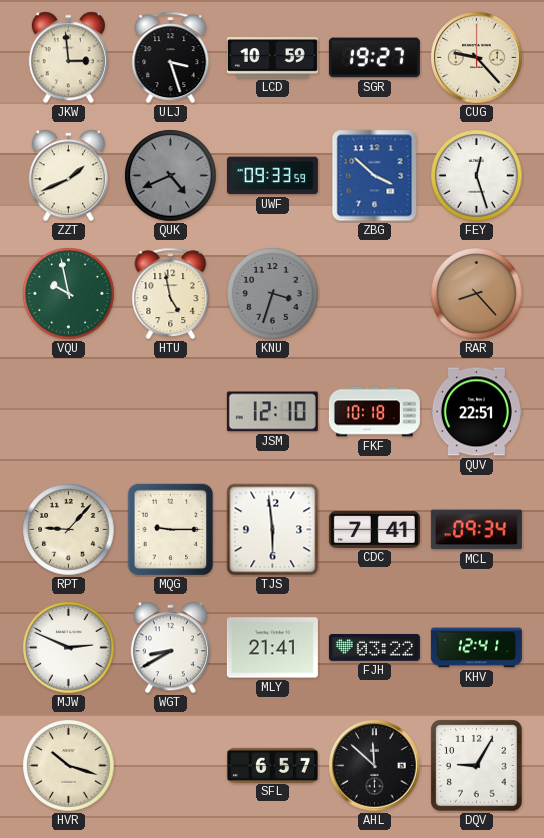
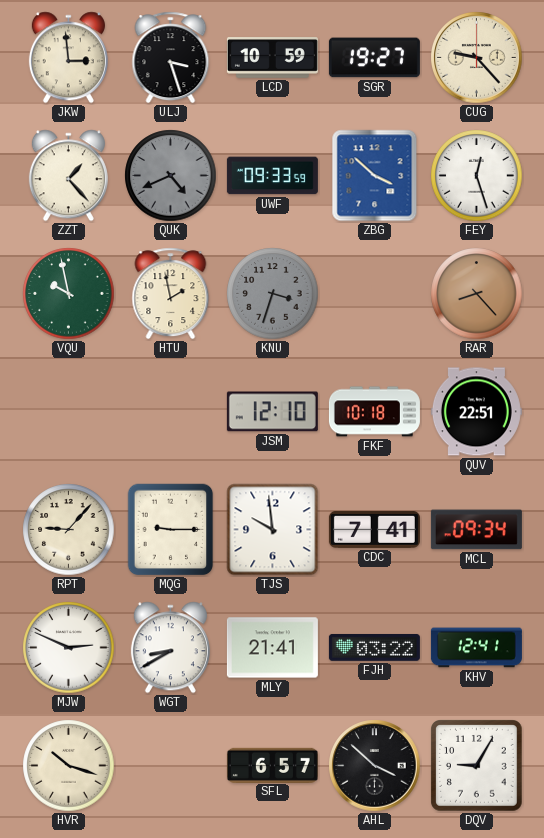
ZZT: 1:41 -> 1:23
HTU: 4:58 -> 1:58
TJS: 5:59 -> 9:59
AHL: 11:52 -> 3:52
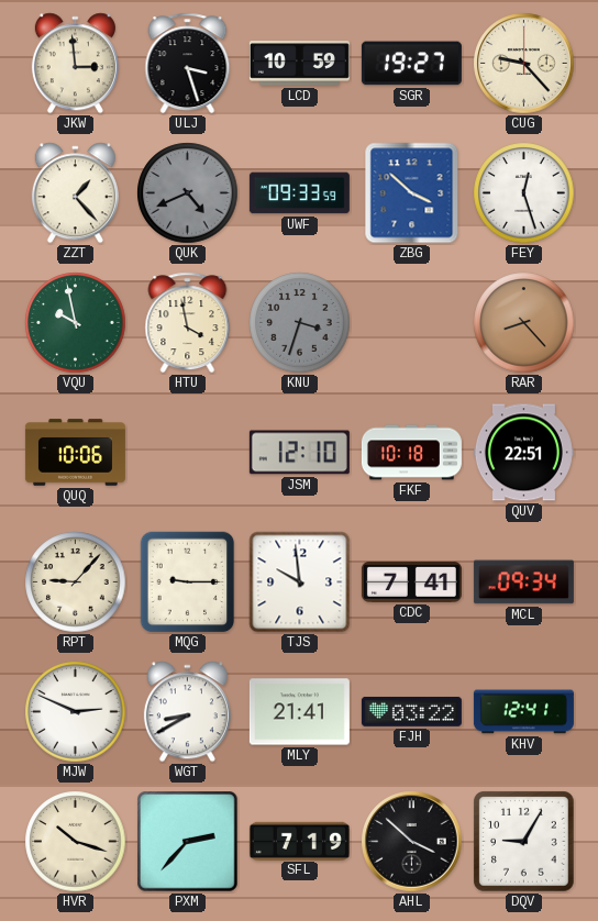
HTU: 1:58 -> 3:58
QUQ: none -> 10:06
PXM: none -> 2:37
SFL: 6:57 -> 7:19
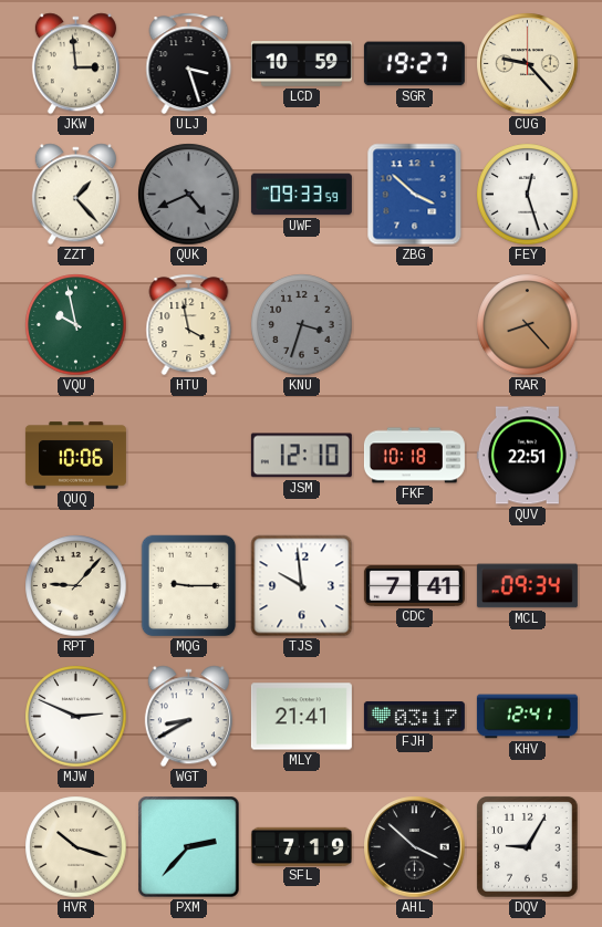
FJH: 03:22 -> 03:17
